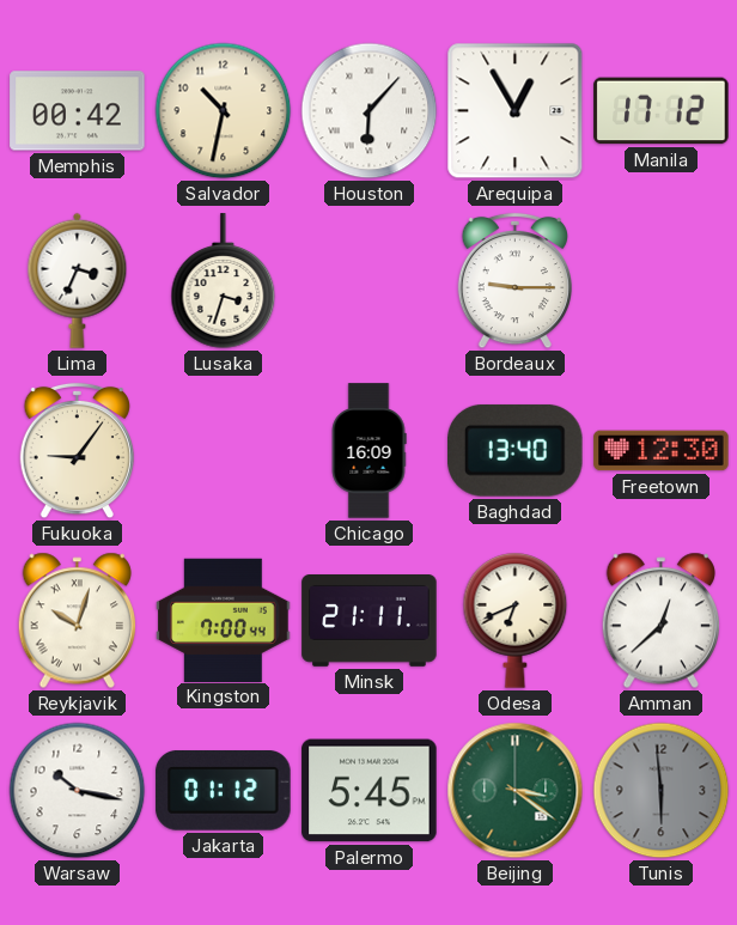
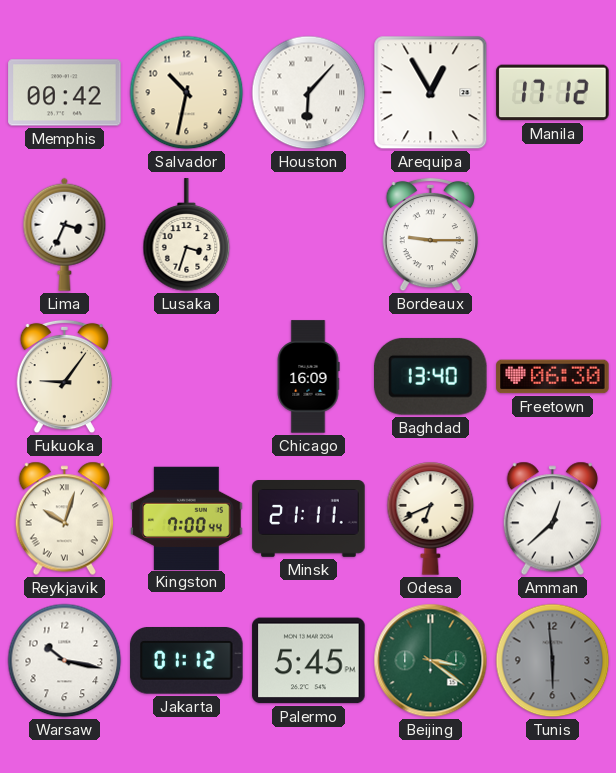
Freetown: 12:30 -> 06:30
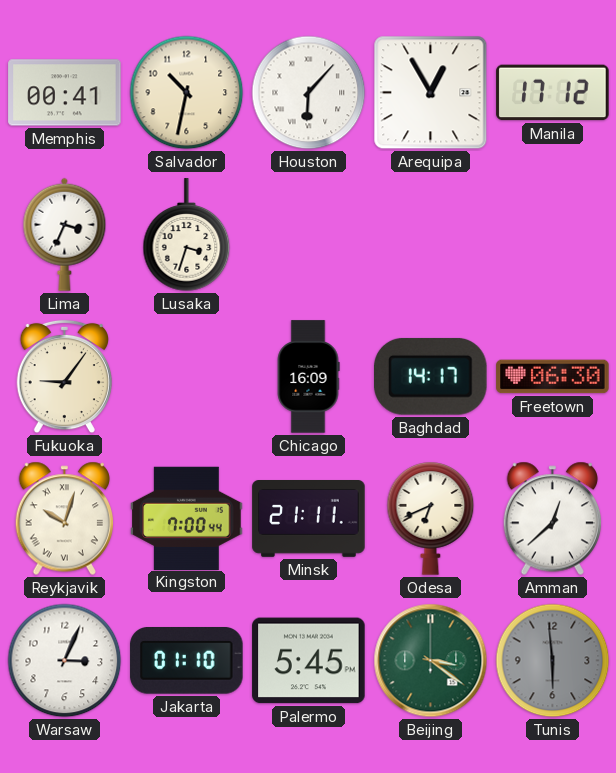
Memphis: 00:42 -> 00:41
Bordeaux: 9:15 -> none
Baghdad: 13:40 -> 14:17
Warsaw: 10:17 -> 3:04
Jakarta: 01:12 -> 01:10
